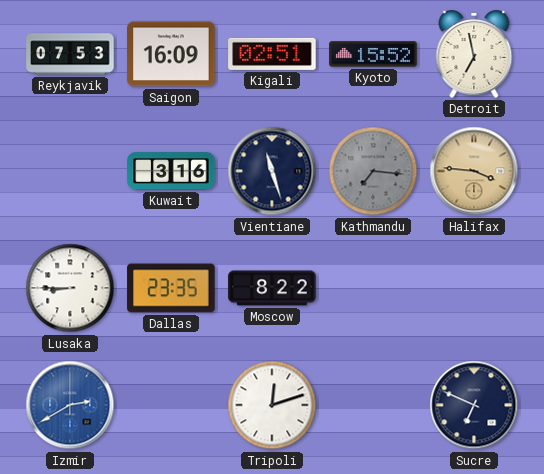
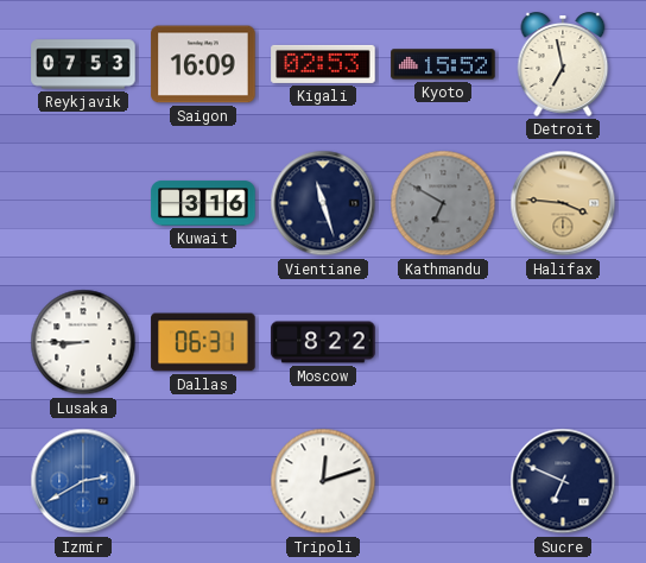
Kigali: 02:51 -> 02:53
Kathmandu: 7:16 -> 6:50
Dallas: 23:35 -> 06:31
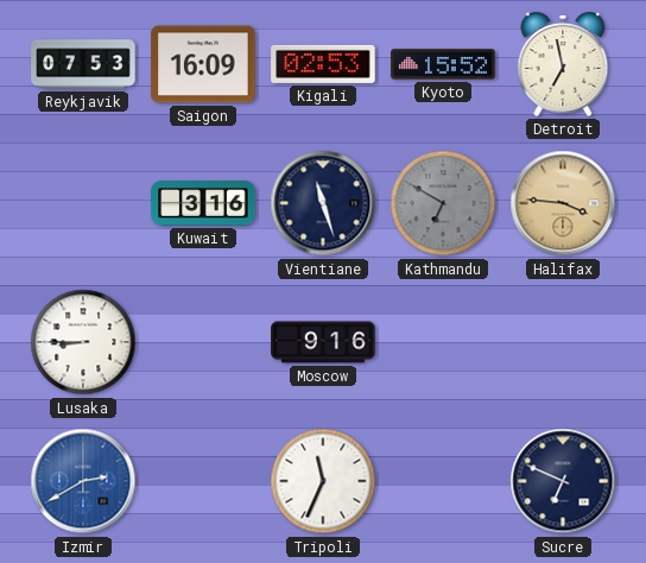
Dallas: 06:31 -> none
Moscow: 8:22 -> 9:16
Tripoli: 12:12 -> 11:34
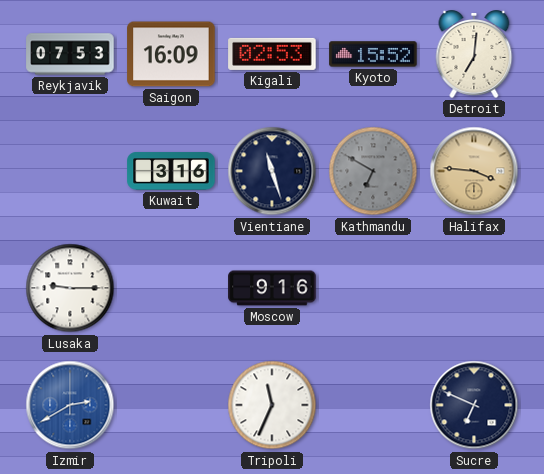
Detroit: 6:58 -> 7:01
Lusaka: 8:45 -> 9:15
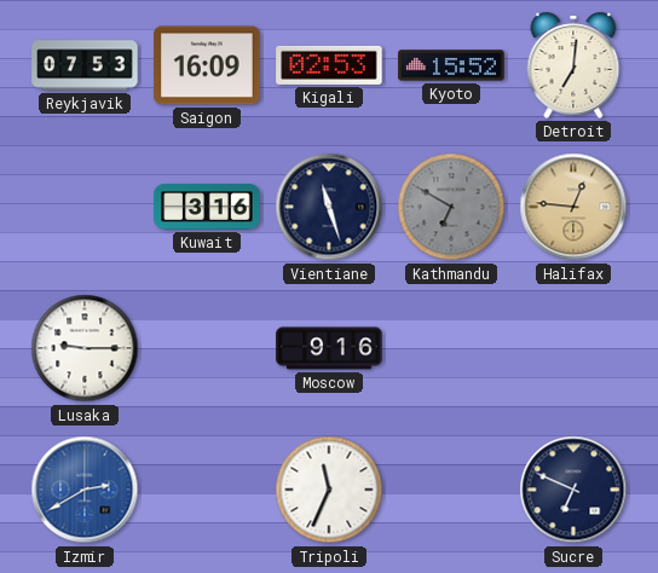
Halifax: 3:46 -> 12:46
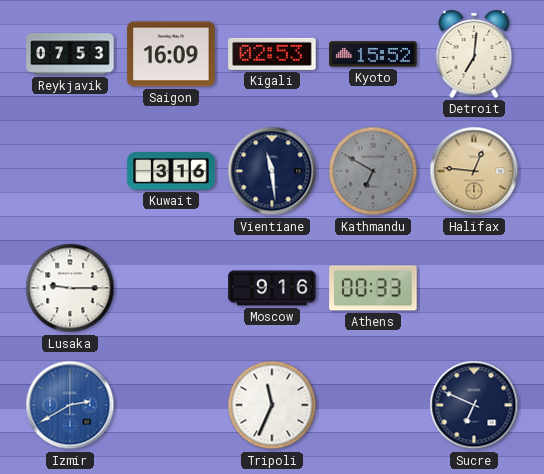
Vientiane: 11:27 -> 11:29
Athens: none -> 00:33
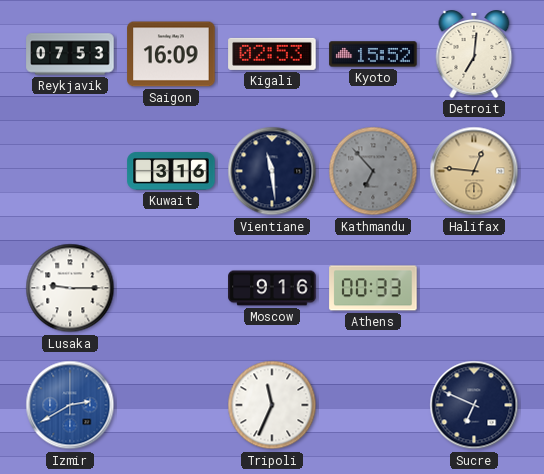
Kathmandu: 6:50 -> 6:53
